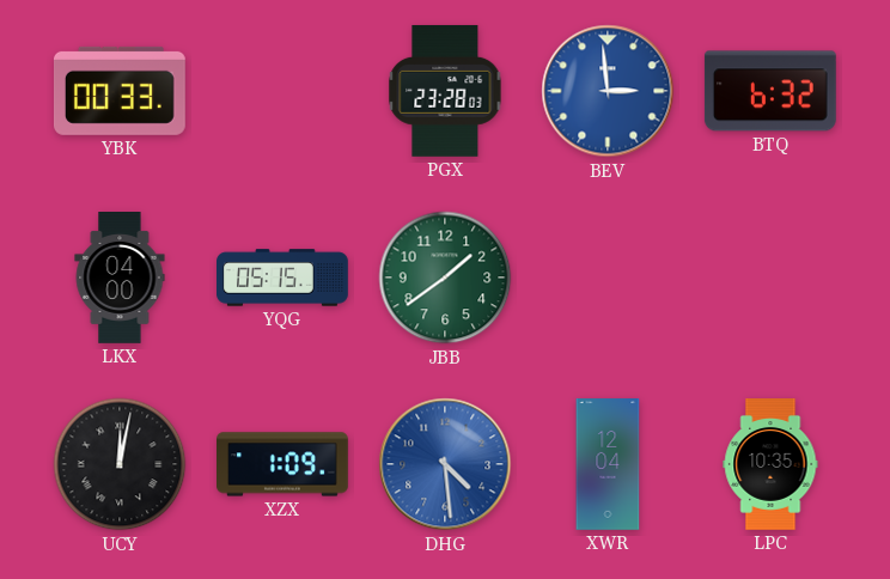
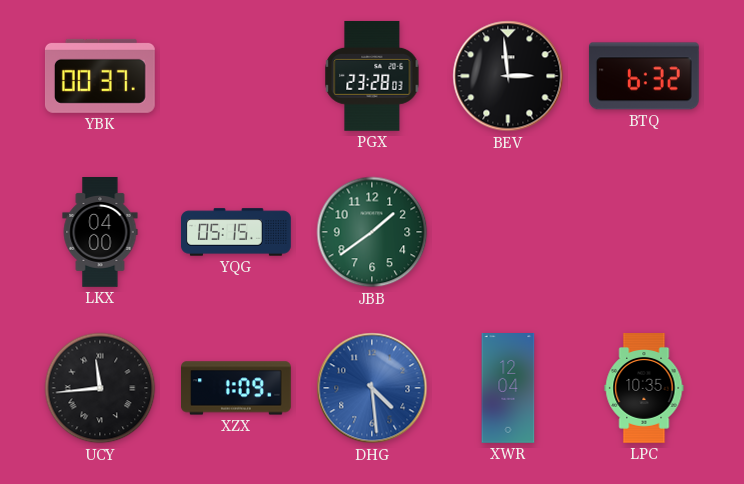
YBK: 00:33 -> 00:37
BEV dial: blue -> black
UCY: 12:02 -> 11:44
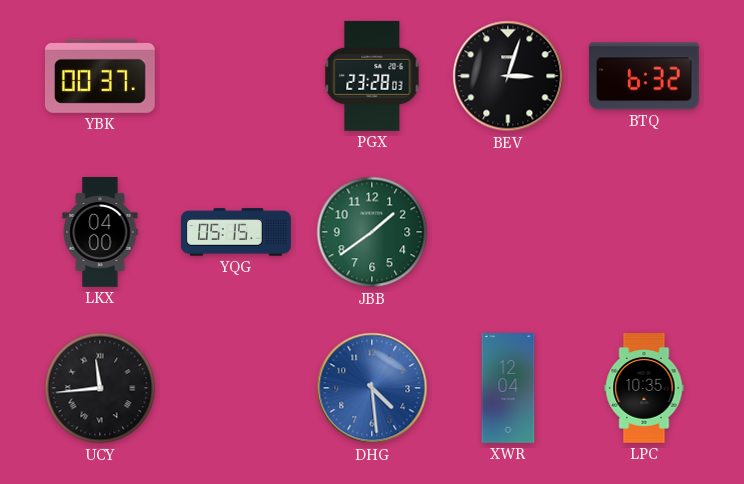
BEV: 2:59 -> 3:03
XZX: 1:09 -> none
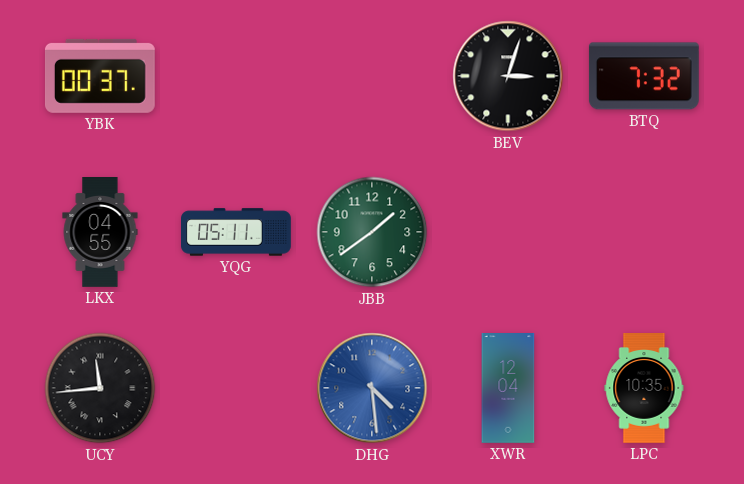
PGX: 23:28 -> none
BTQ: 6:32 -> 7:32
LKX: 04:00 -> 04:55
YQG: 05:15 -> 05:11
